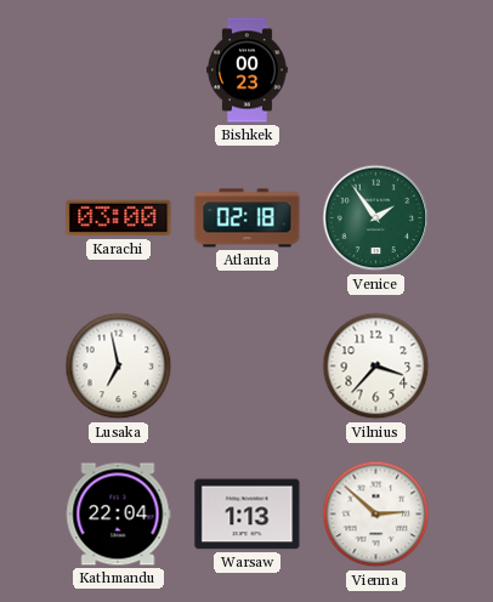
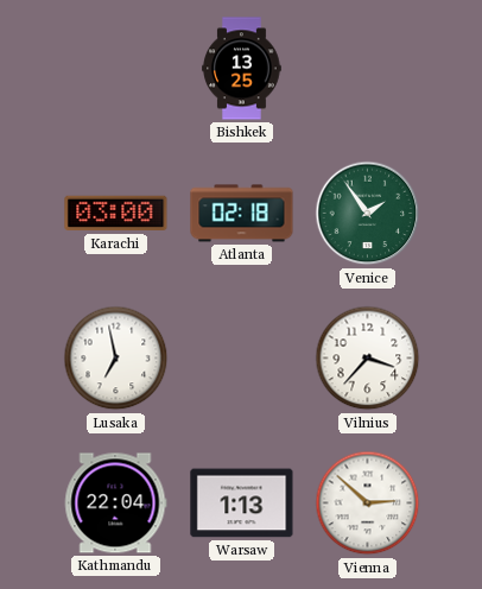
Bishkek: 00:23 -> 13:25
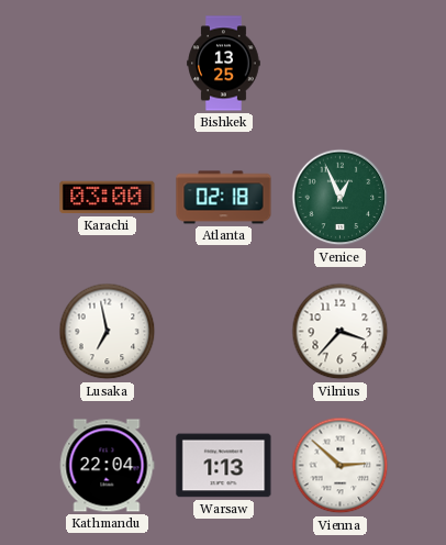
Venice: 1:54 -> 12:56
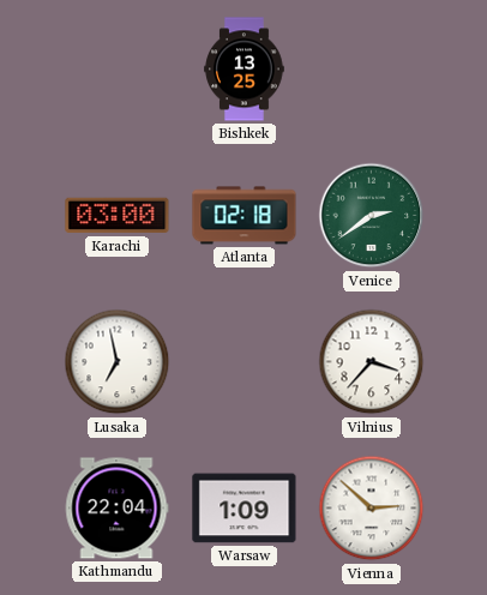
Venice: 12:56 -> 2:39
Warsaw: 1:13 -> 1:09
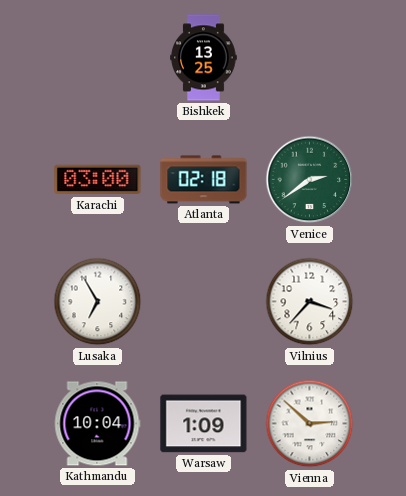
Lusaka: 6:58 -> 6:55
Kathmandu: 22:04 -> 10:04
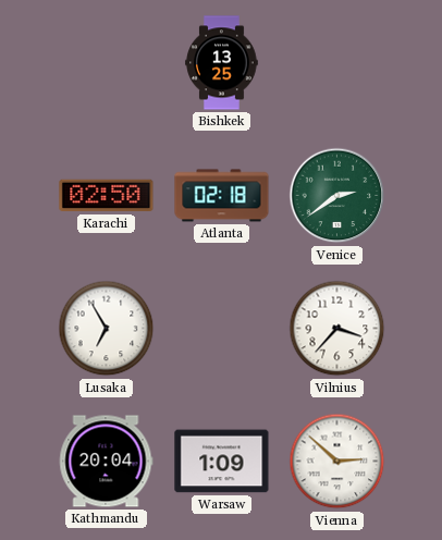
Karachi: 03:00 -> 02:50
Kathmandu: 10:04 -> 20:04
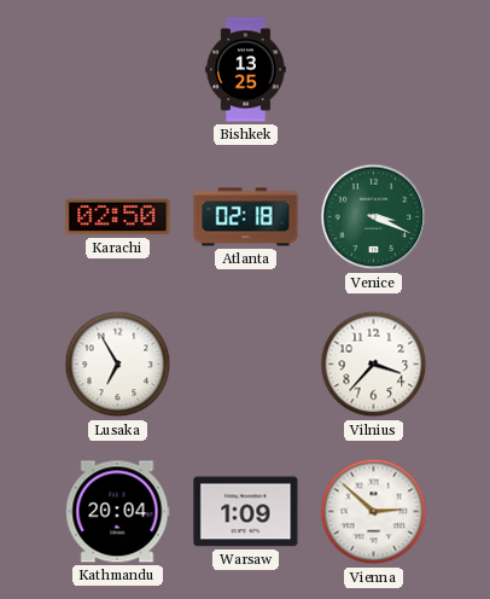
Venice: 2:39 -> 3:19
